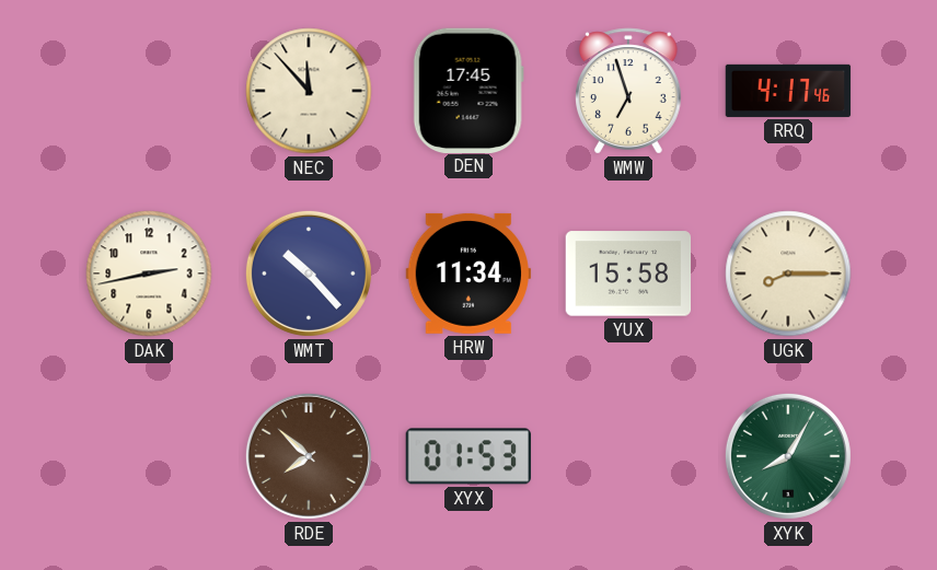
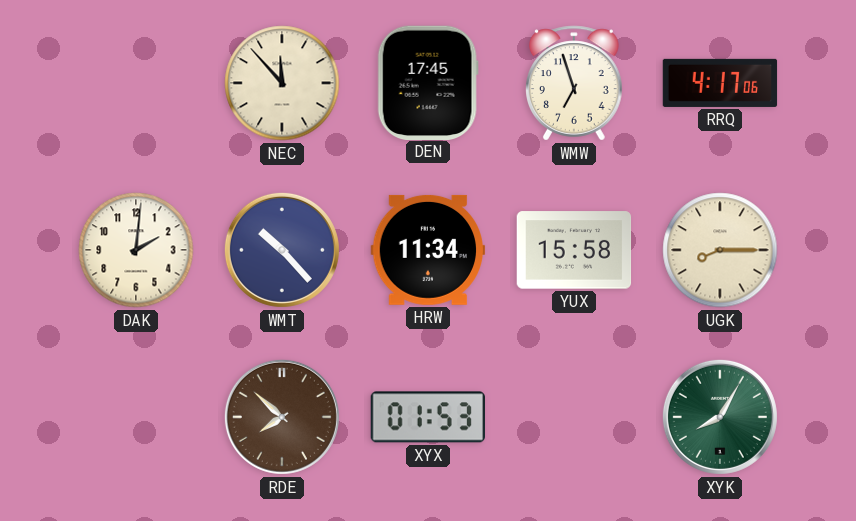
RRQ: 4:17:46 -> 4:17:06
DAK: 2:43 -> 2:01
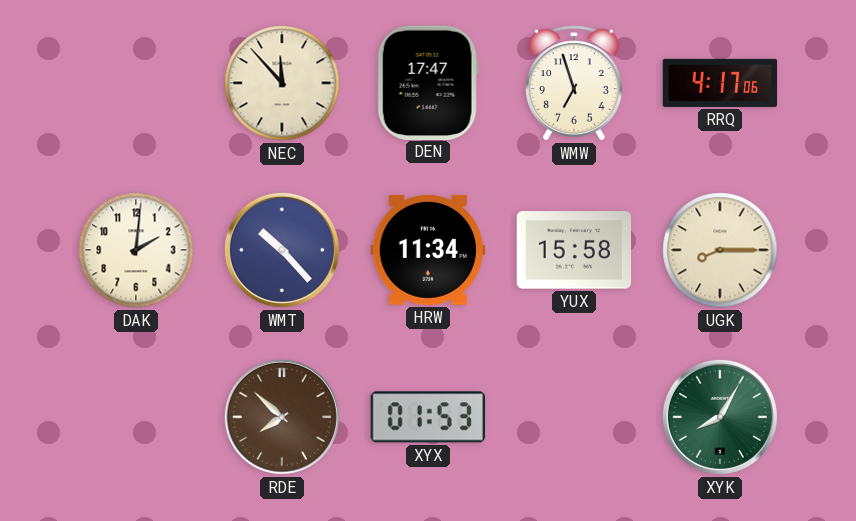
DEN: 17:45 -> 17:47
